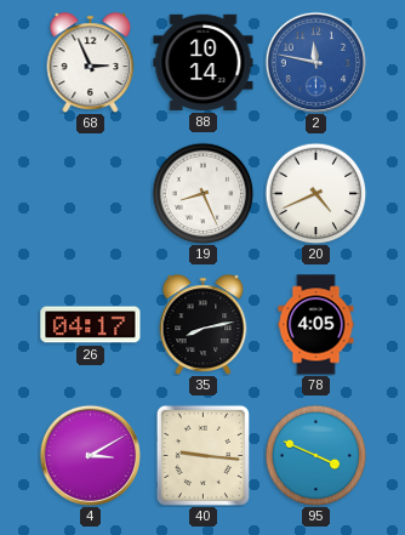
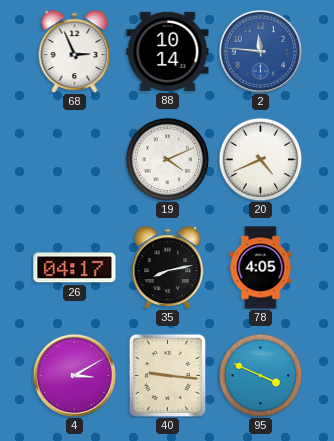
2: 11:47 -> 11:46
19: 8:26 -> 4:11
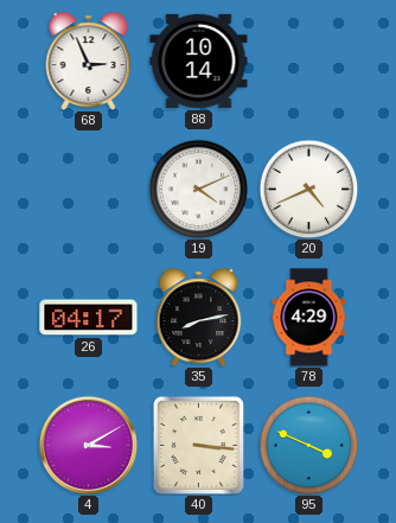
2: 11:46 -> none
78: 4:05 -> 4:29
40: 9:16 -> 3:16
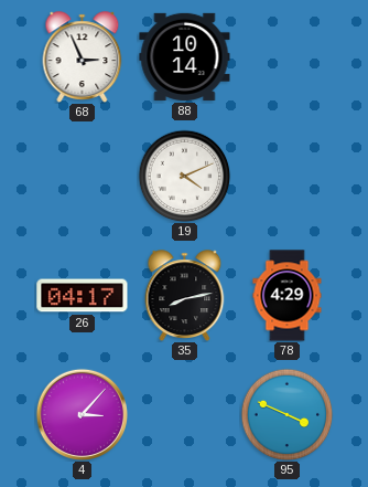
20: 4:41 -> none
4: 3:10 -> 3:07
40: 3:16 -> none
